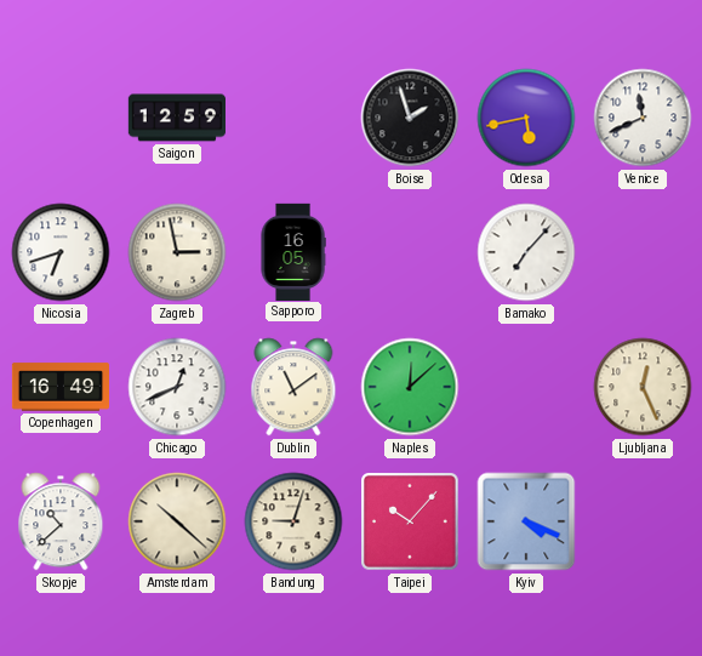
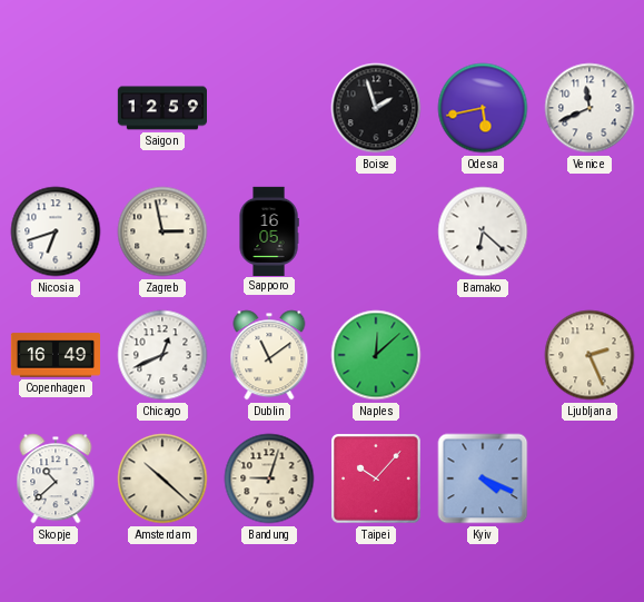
Bamako: 7:07 -> 6:22
Ljubljana: 12:26 -> 2:26
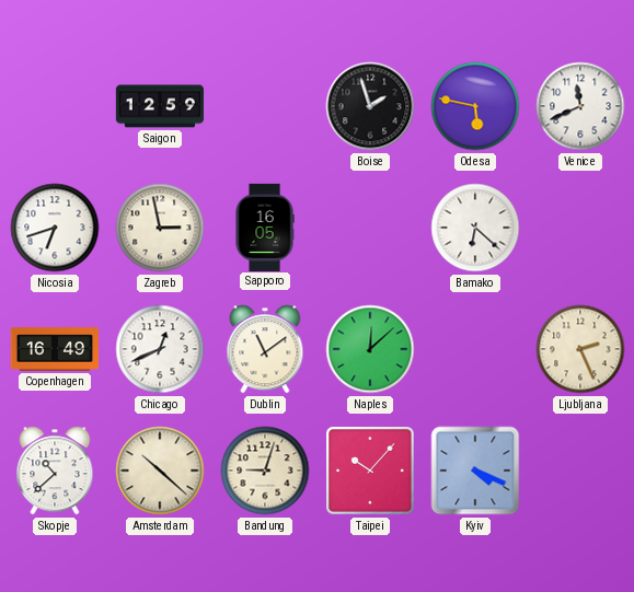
Odesa: 5:43 -> 5:47
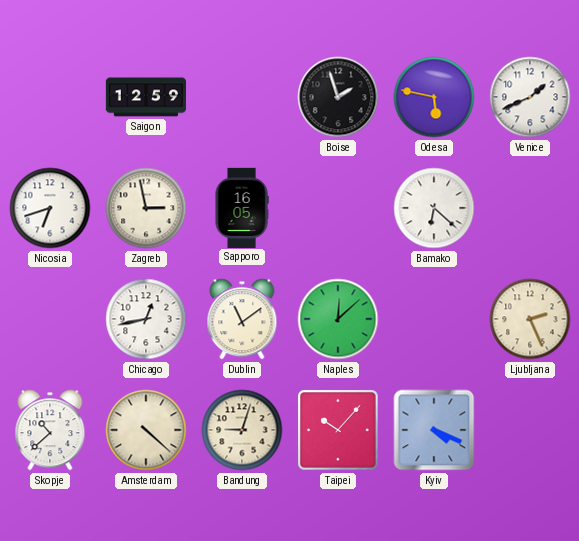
Venice: 11:41 -> 1:41
Copenhagen: 16:49 -> none
Chicago: 12:41 -> 12:43
Amsterdam: 10:22 -> 4:22
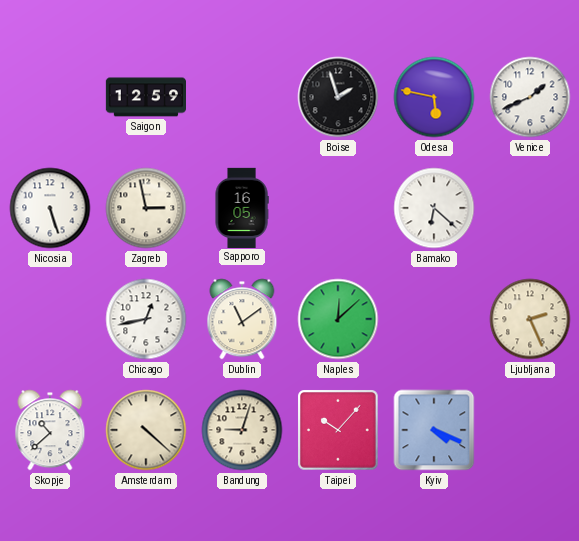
Nicosia: 6:42 -> 5:27
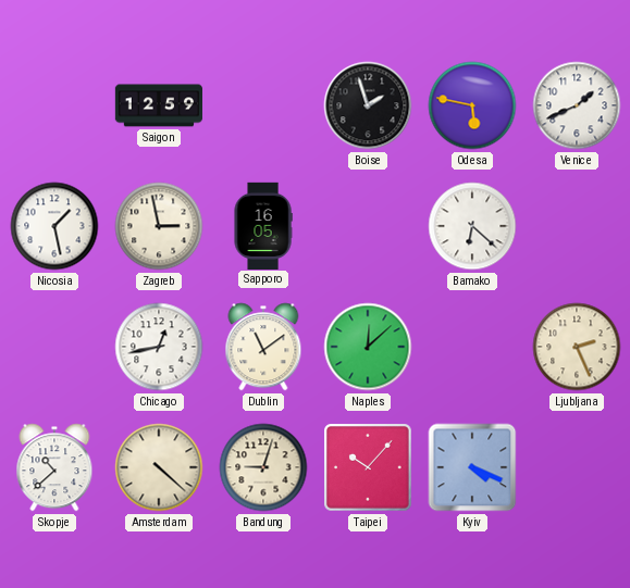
Nicosia: 5:27 -> 1:28
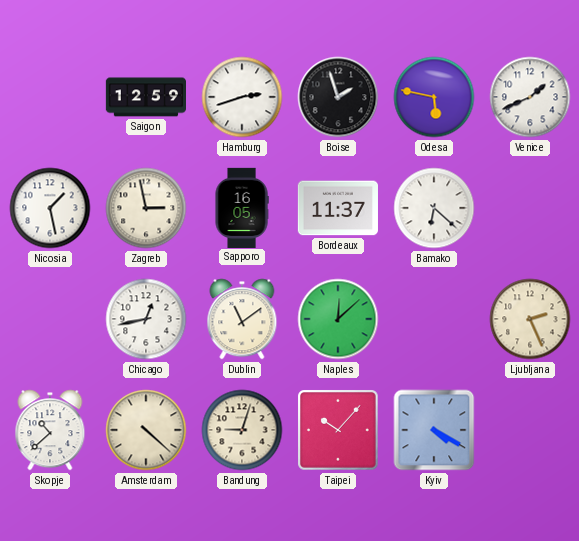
Hamburg: none -> 2:42
Bordeaux: none -> 11:37
Kyiv: 4:19 -> 4:20
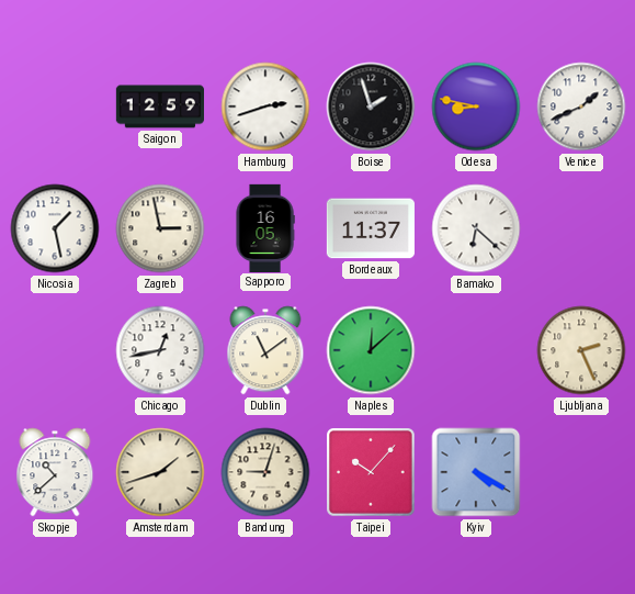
Odesa: 5:47 -> 8:47
Amsterdam: 4:22 -> 1:42
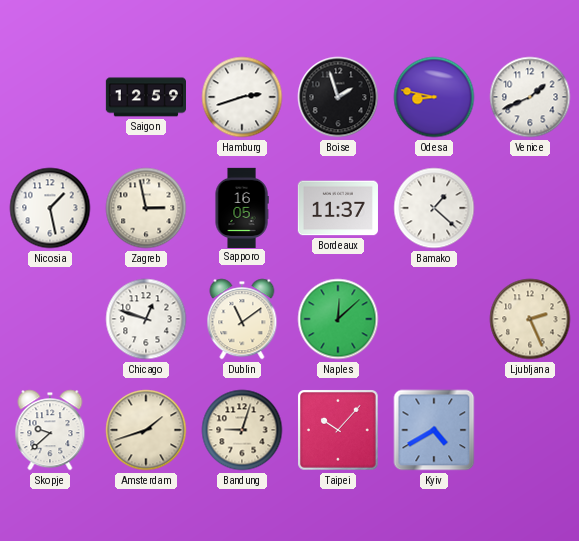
Bamako: 6:22 -> 1:22
Chicago: 12:43 -> 12:48
Skopje: 10:38 -> 9:38
Kyiv: 4:20 -> 4:40
